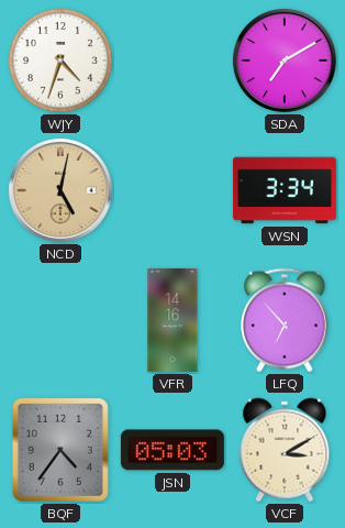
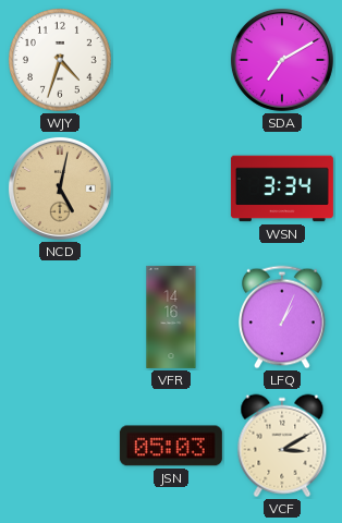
LFQ: 6:53 -> 1:04
BQF: 4:36 -> none
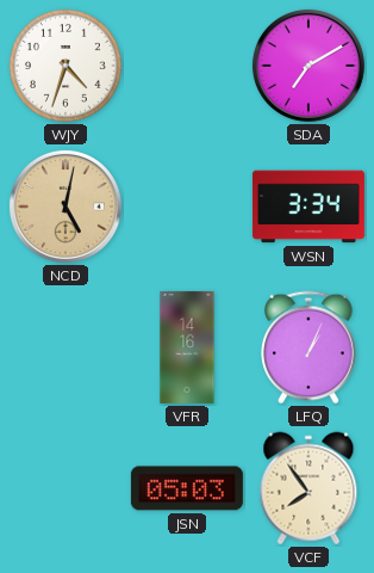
VCF: 3:10 -> 7:54
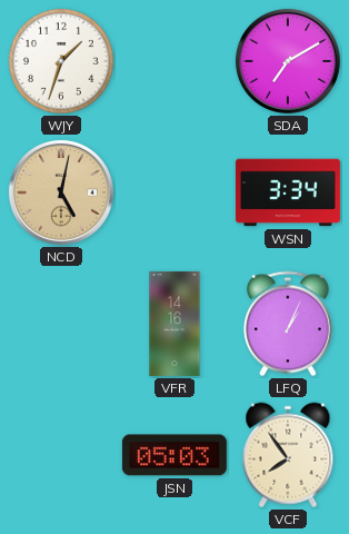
WJY: 4:33 -> 1:33
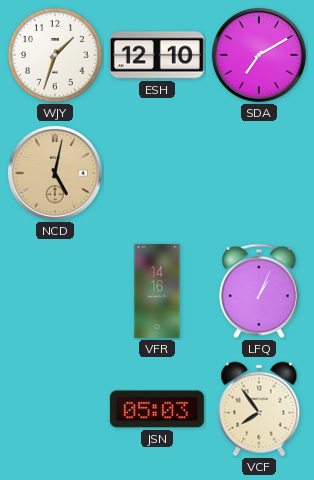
ESH: none -> 12:10
WSN: 3:34 -> none
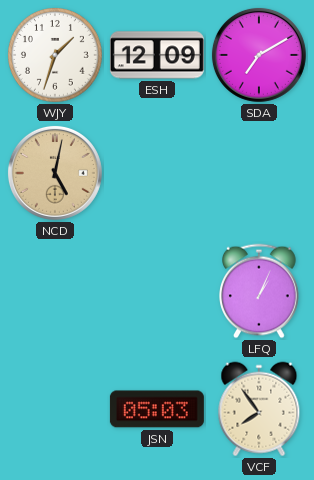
ESH: 12:10 -> 12:09
VFR: 14:16 -> none
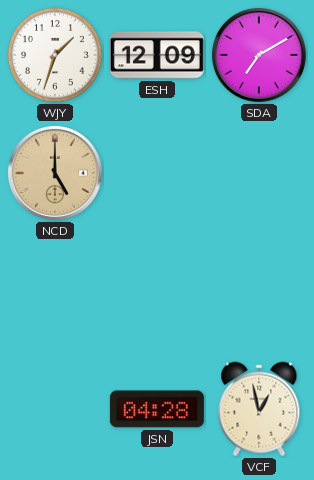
NCD: 5:02 -> 5:00
LFQ: 1:04 -> none
JSN: 05:03 -> 04:28
VCF: 7:54 -> 12:58
